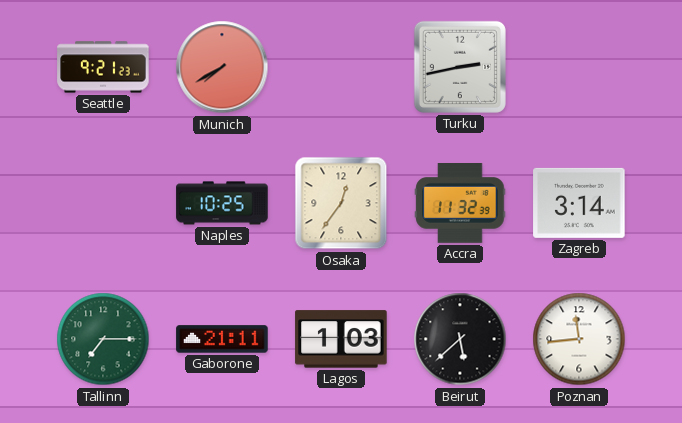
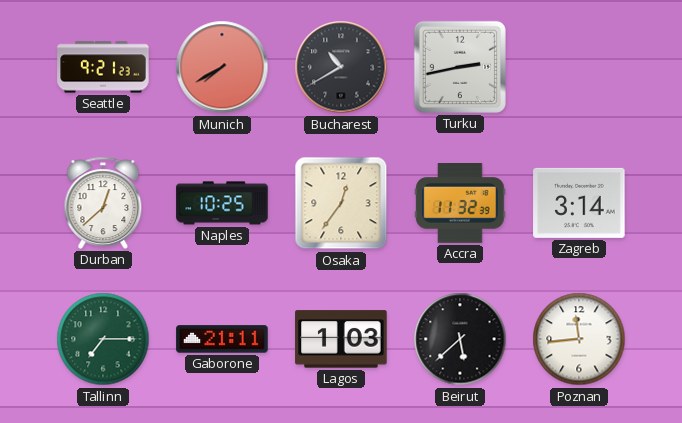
Bucharest: none -> 10:40
Durban: none -> 12:38
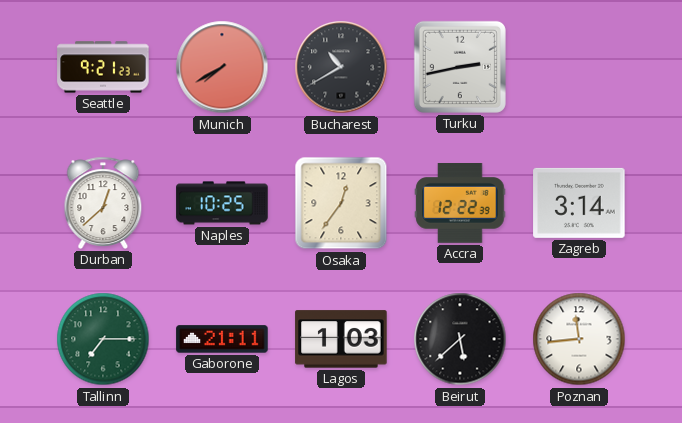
Accra: 11:32 -> 12:22
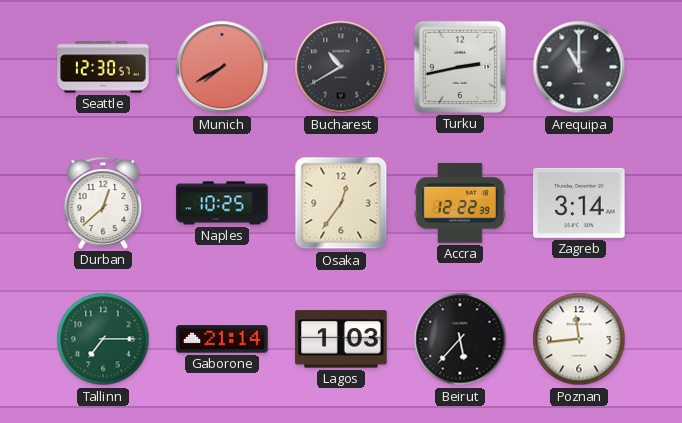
Seattle: 9:21 -> 12:30
Arequipa: none -> 11:00
Gaborone: 21:11 -> 21:14
Beirut: 5:38 -> 5:37
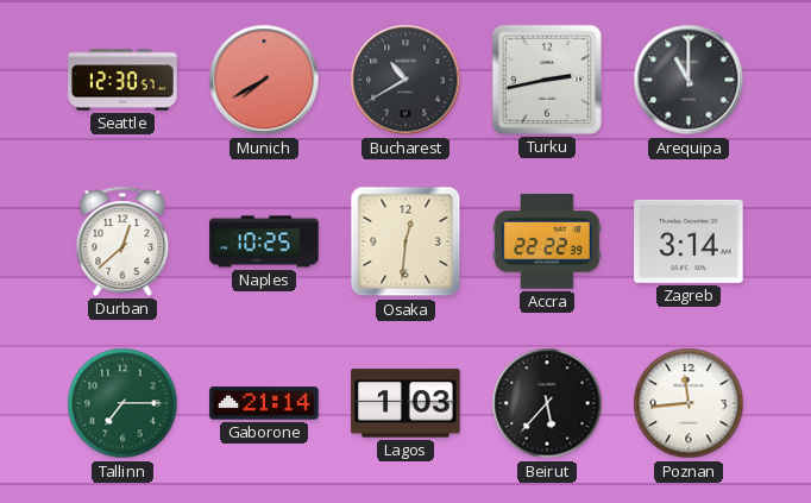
Osaka: 12:36 -> 12:31
Accra: 12:22 -> 22:22
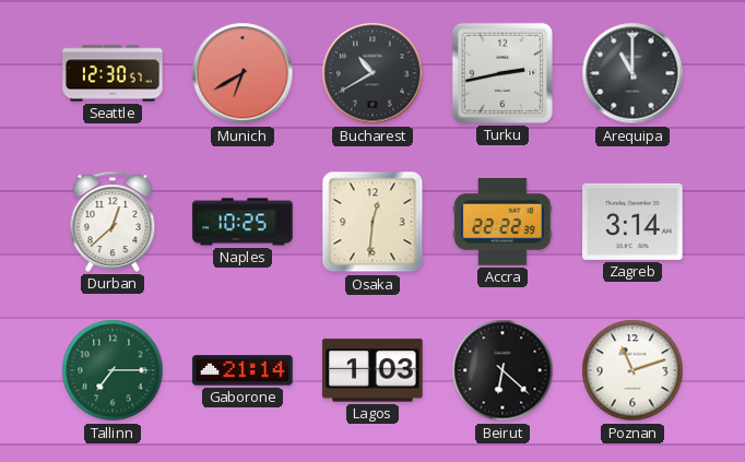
Munich: 7:40 -> 6:40
Beirut: 5:37 -> 6:22
Poznan: 11:44 -> 11:12
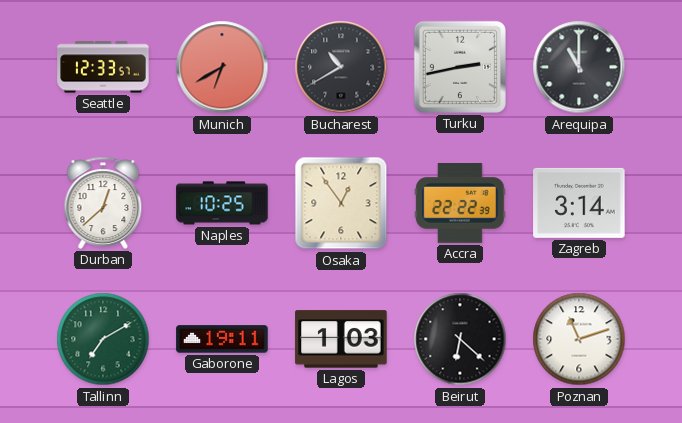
Seattle: 12:30 -> 12:33
Osaka: 12:31 -> 12:54
Tallinn: 7:15 -> 7:10
Gaborone: 21:14 -> 19:11
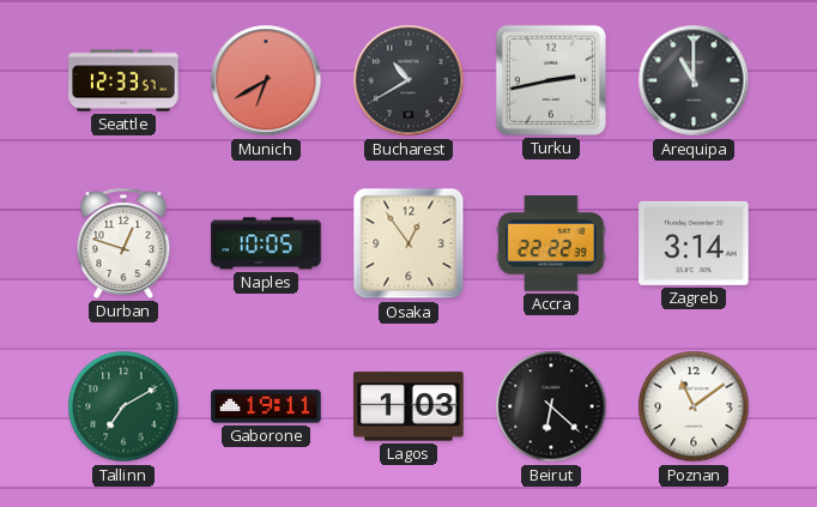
Durban: 12:38 -> 12:48
Naples: 10:25 -> 10:05
Poznan: 11:12 -> 11:09
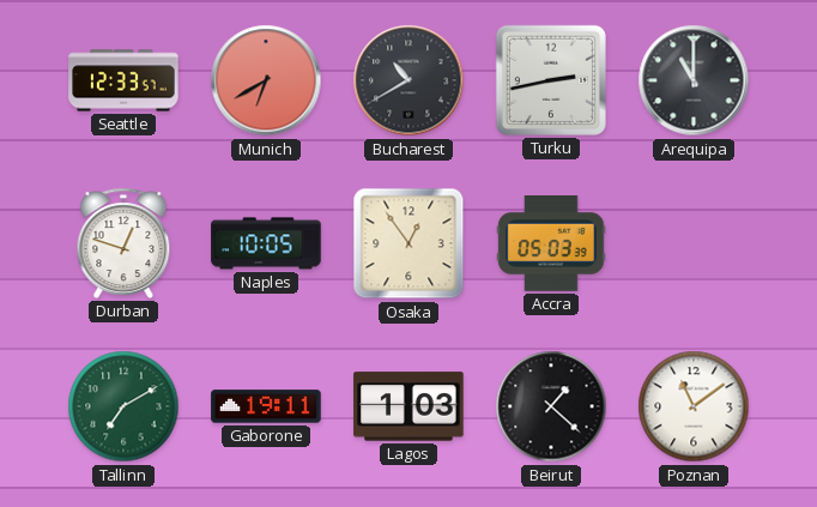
Accra: 22:22 -> 05:03
Zagreb: 3:14 -> none
Beirut: 6:22 -> 1:22
